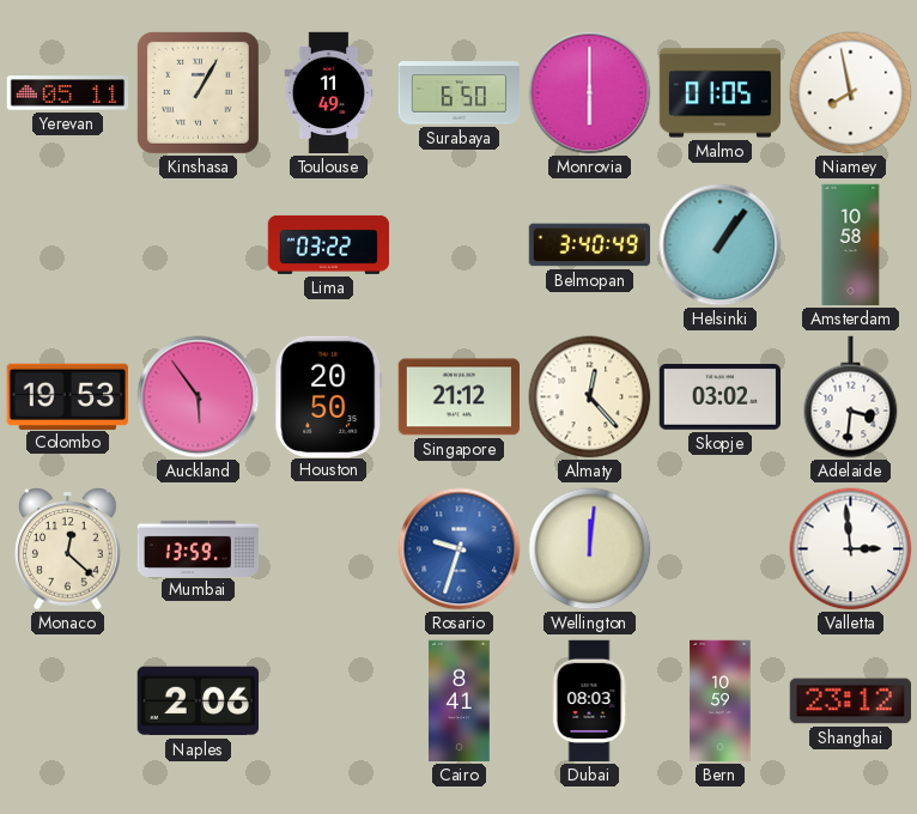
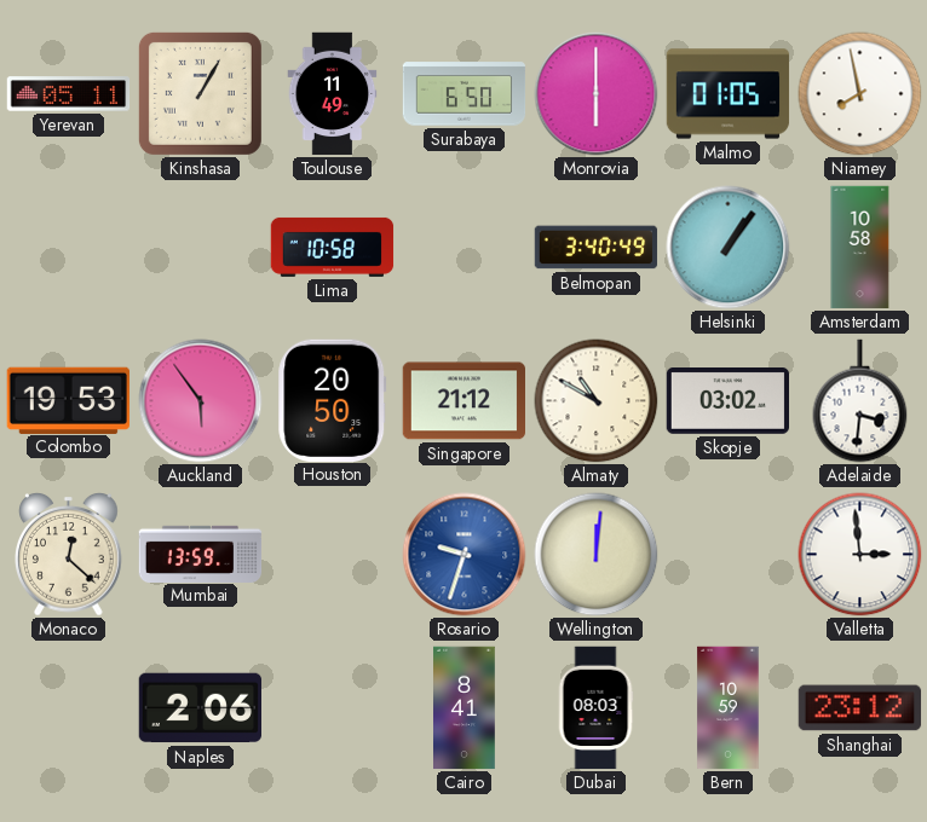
Lima: 03:22 -> 10:58
Almaty: 12:23 -> 10:50
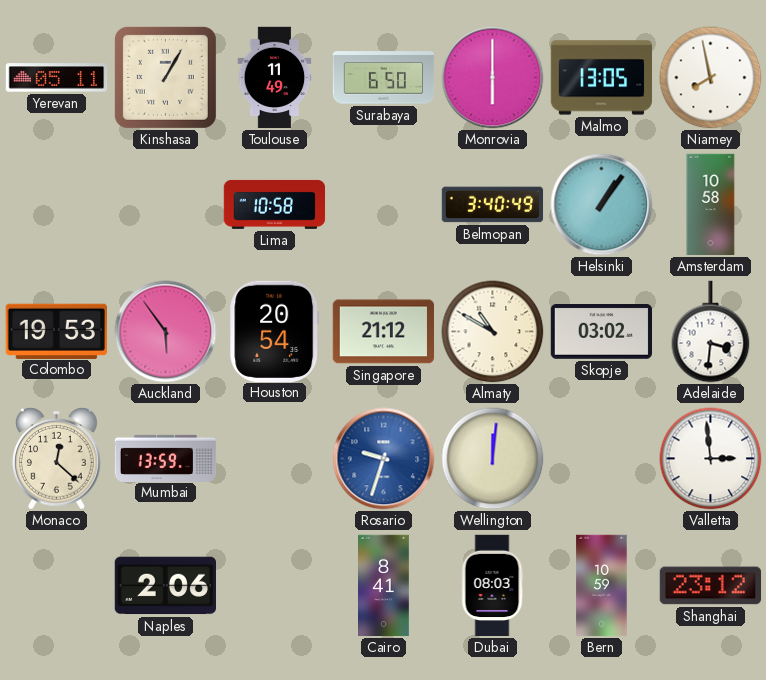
Malmo: 01:05 -> 13:05
Houston: 20:50 -> 20:54
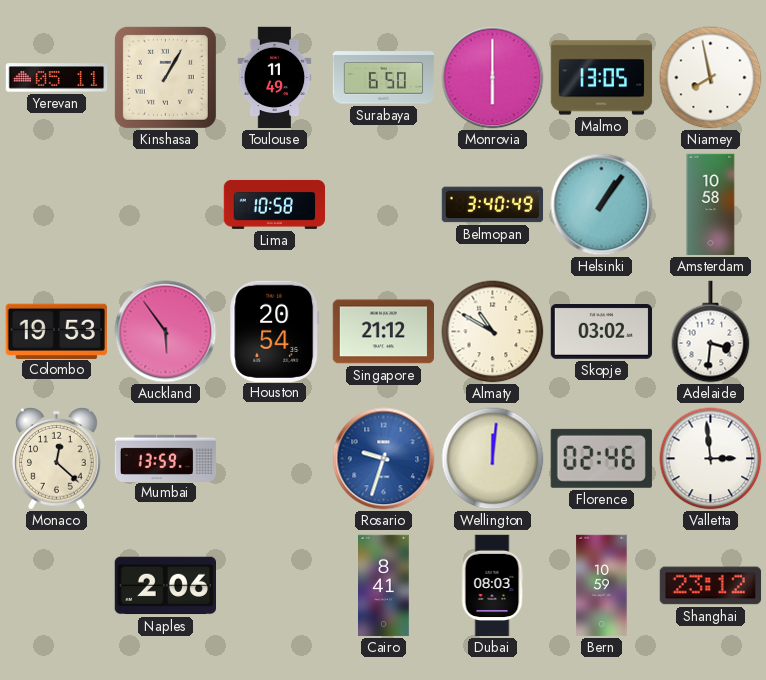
Florence: none -> 02:46
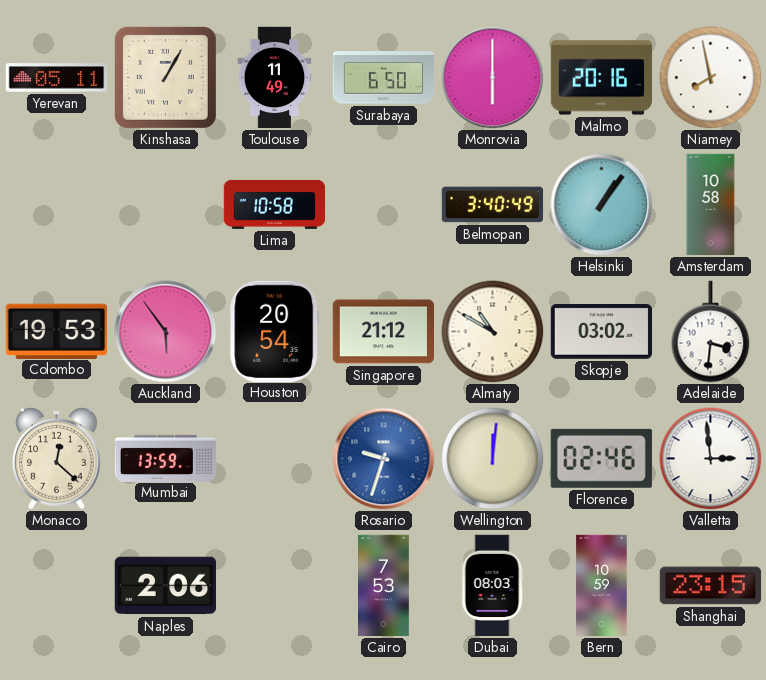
Malmo: 13:05 -> 20:16
Cairo: 8:41 -> 7:53
Shanghai: 23:12 -> 23:15
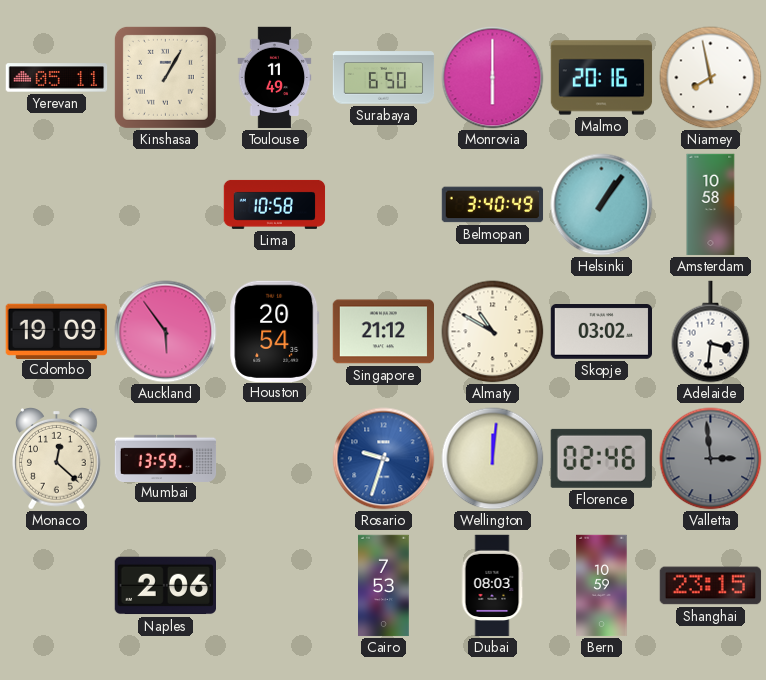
Colombo: 19:53 -> 19:09
Valletta dial: white -> grey
